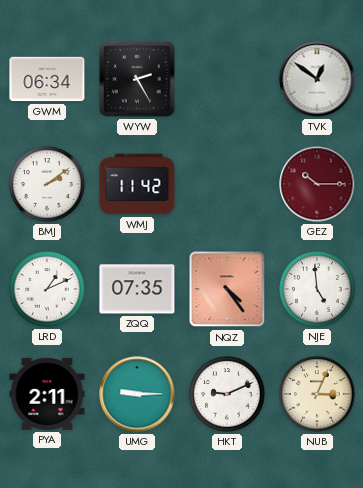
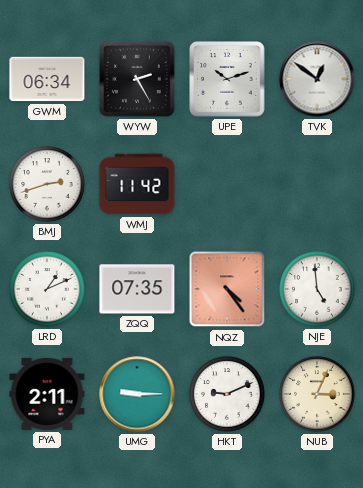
UPE: none -> 10:12
BMJ: 2:09 -> 2:42
GEZ: 10:15 -> none
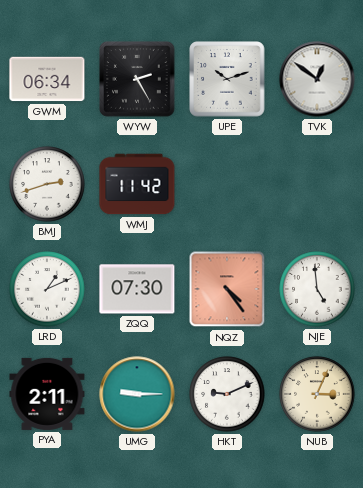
ZQQ: 07:35 -> 07:30
